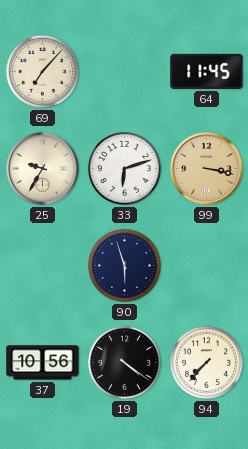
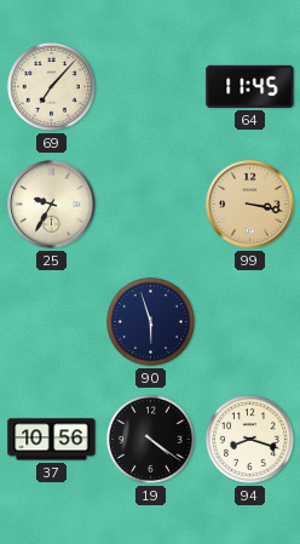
33: 6:12 -> none
94: 7:37 -> 8:18
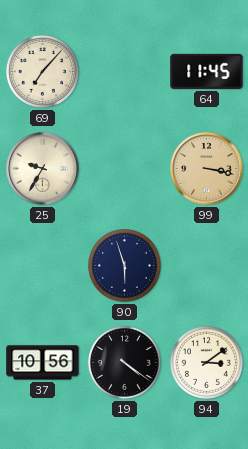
94: 8:18 -> 3:09
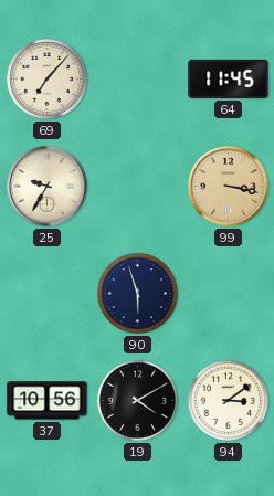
19: 4:21 -> 4:10
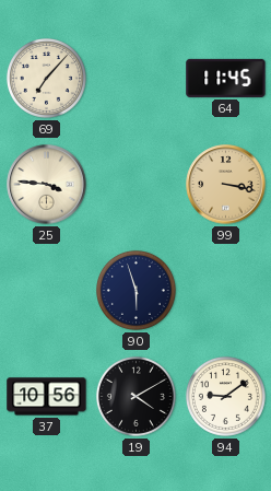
25: 9:35 -> 3:46
94: 3:09 -> 9:09
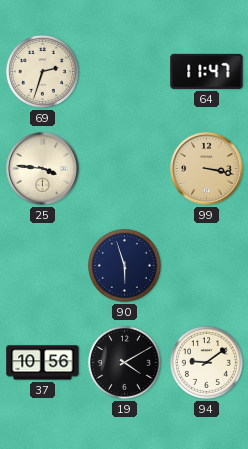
69: 7:07 -> 2:33
64: 11:45 -> 11:47
